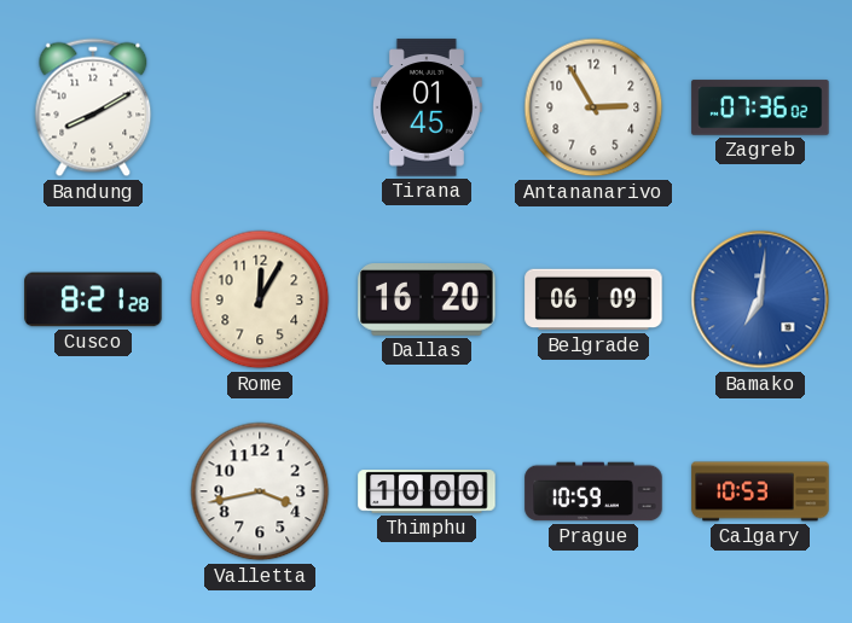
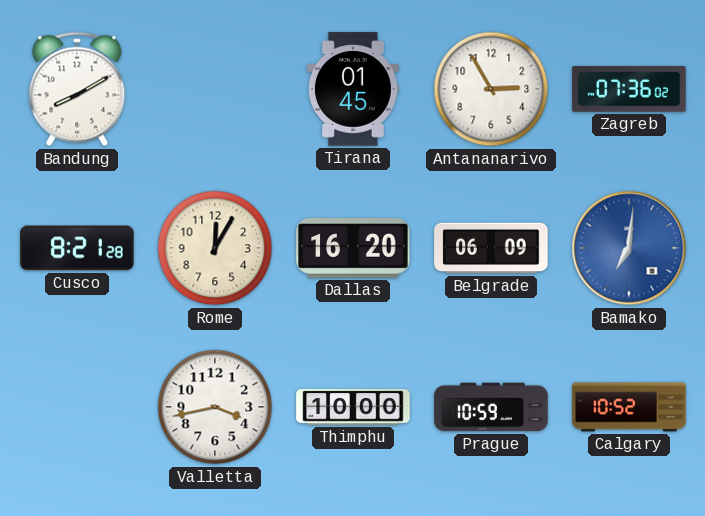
Calgary: 10:53 -> 10:52
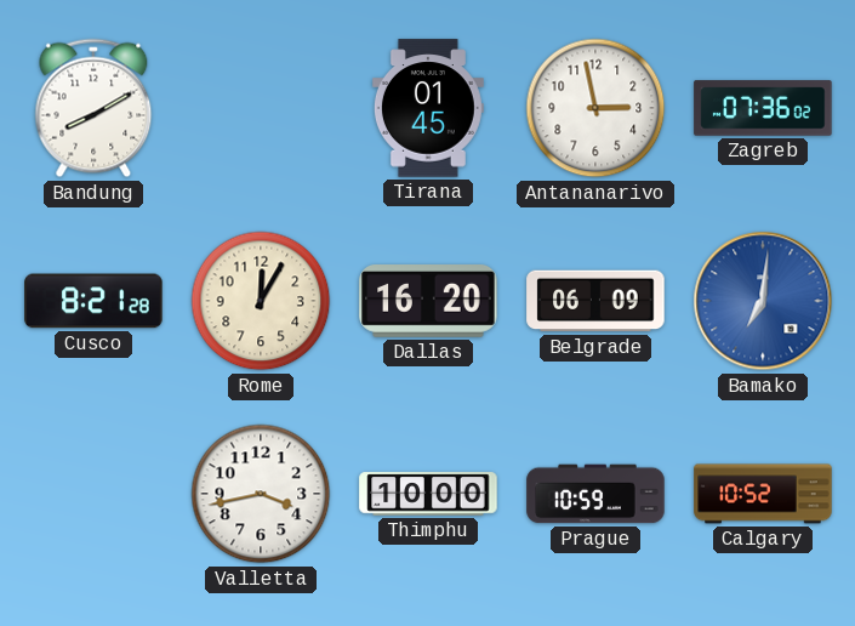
Antananarivo: 2:55 -> 2:58
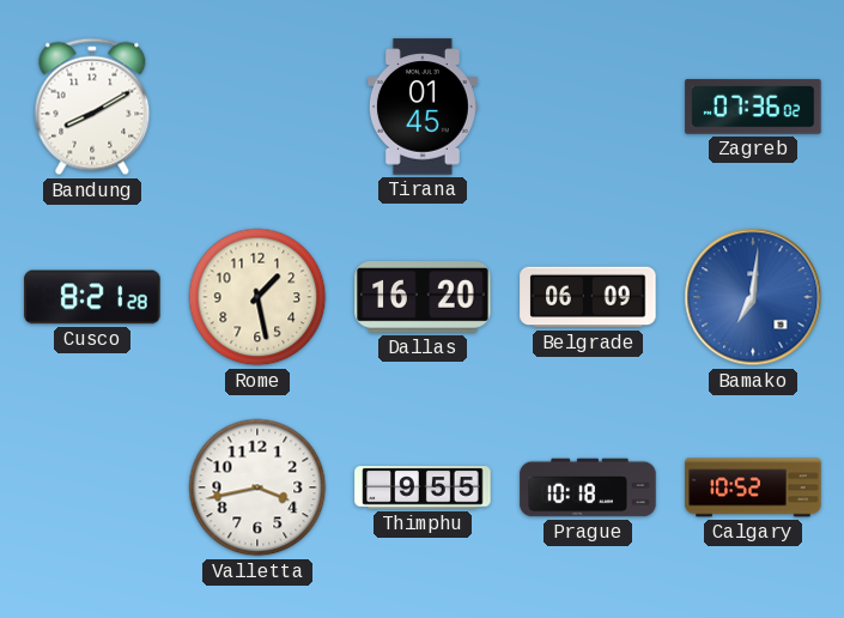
Antananarivo: 2:58 -> none
Rome: 12:05 -> 1:28
Thimphu: 10:00 -> 9:55
Prague: 10:59 -> 10:18
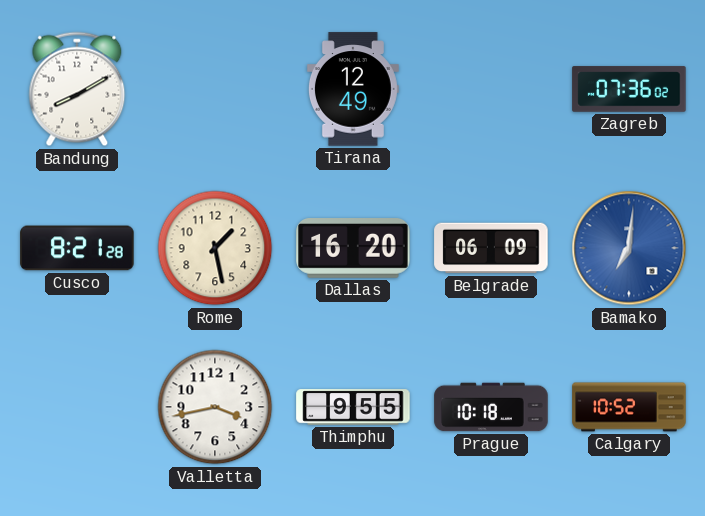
Tirana: 01:45 -> 12:49
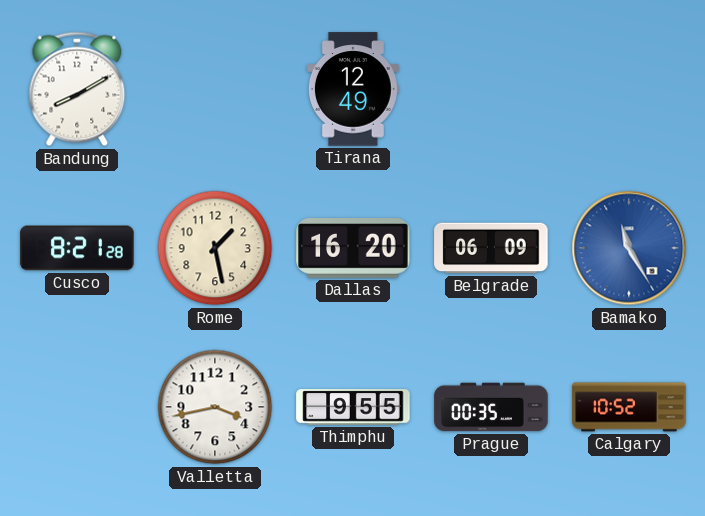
Zagreb: 07:36 -> none
Bamako: 7:01 -> 11:25
Prague: 10:18 -> 00:35
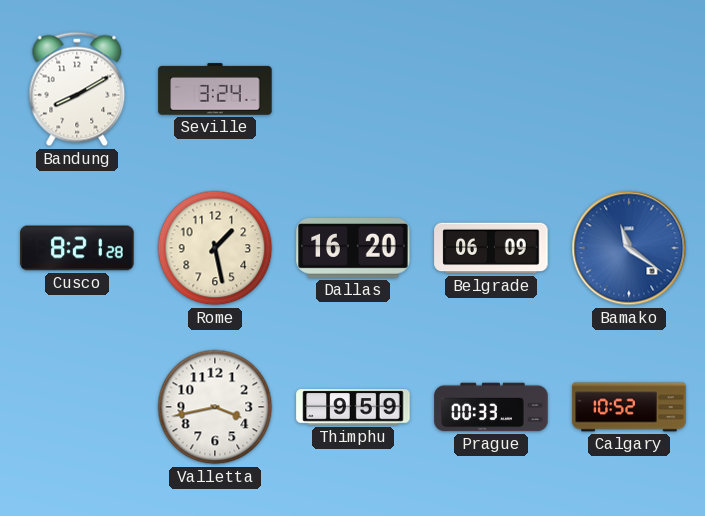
Seville: none -> 3:24
Tirana: 12:49 -> none
Bamako: 11:25 -> 11:21
Thimphu: 9:55 -> 9:59
Prague: 00:35 -> 00:33
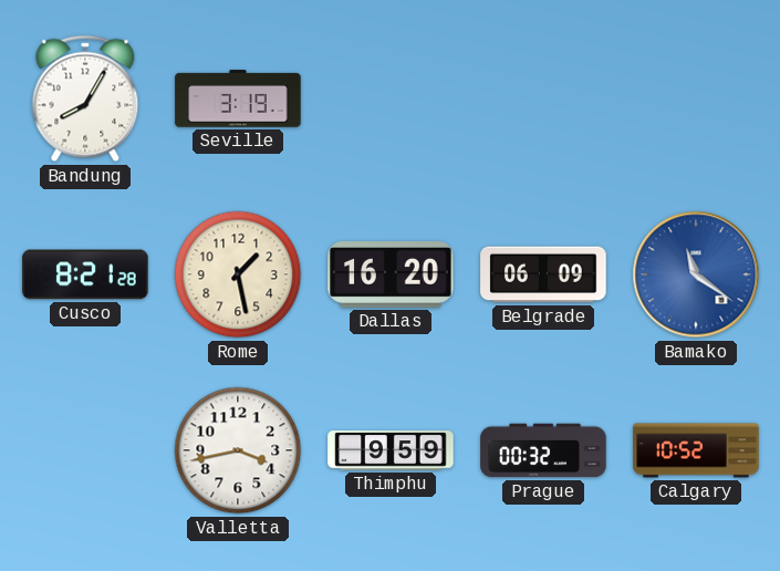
Bandung: 8:10 -> 8:05
Seville: 3:24 -> 3:19
Prague: 00:33 -> 00:32
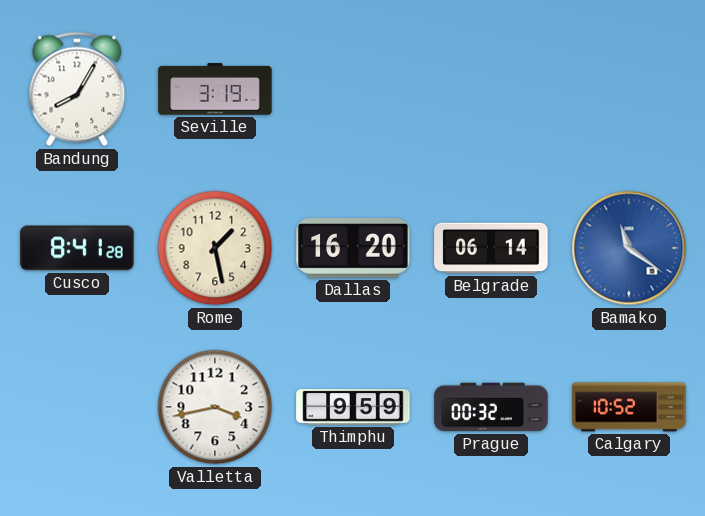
Cusco: 8:21 -> 8:41
Belgrade: 06:09 -> 06:14
